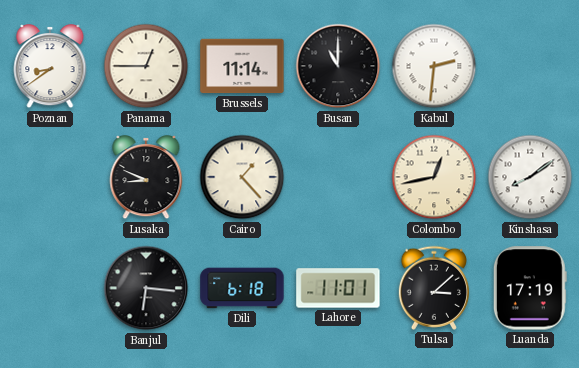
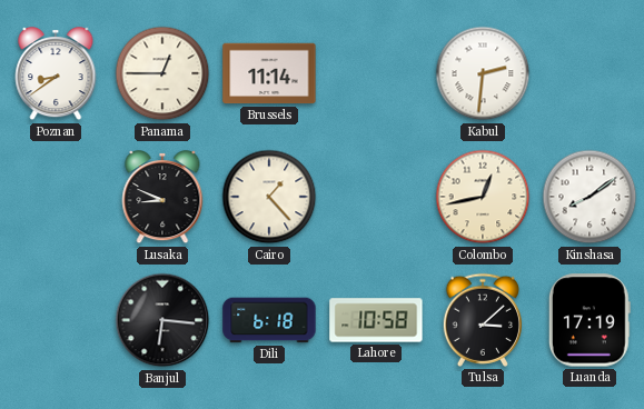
Busan: 11:00 -> none
Lahore: 11:01 -> 10:58
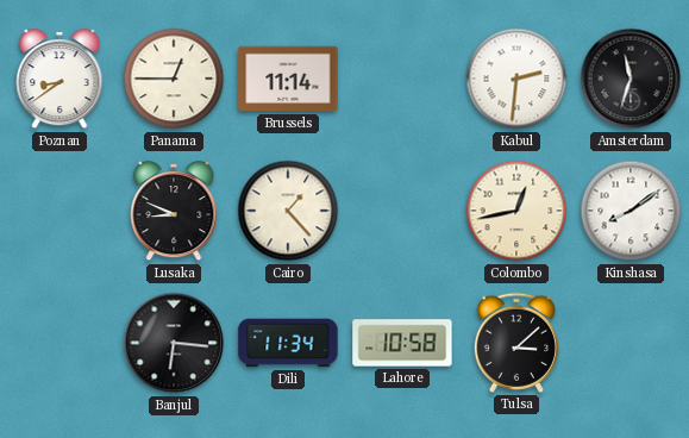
Amsterdam: none -> 11:33
Dili: 6:18 -> 11:34
Luanda: 17:19 -> none
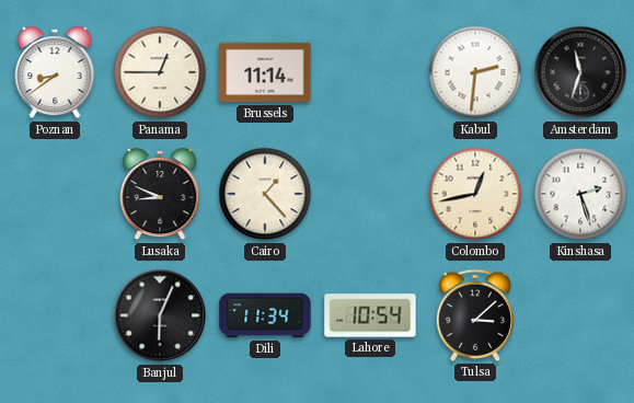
Kinshasa: 8:09 -> 2:27
Banjul: 6:16 -> 6:04
Lahore: 10:58 -> 10:54
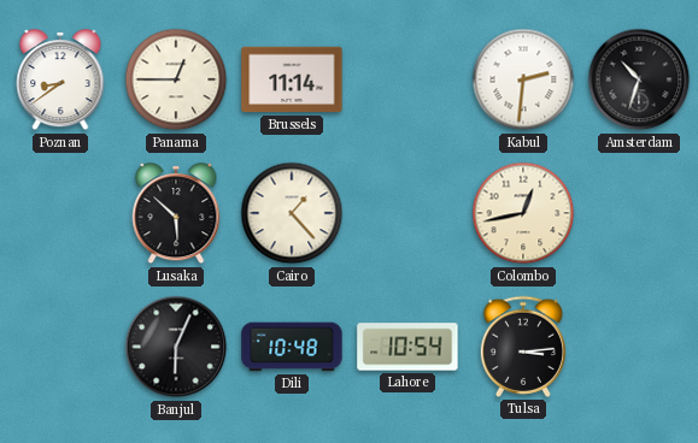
Amsterdam: 11:33 -> 10:33
Lusaka: 8:49 -> 5:52
Kinshasa: 2:27 -> none
Dili: 11:34 -> 10:48
Tulsa: 3:08 -> 3:14
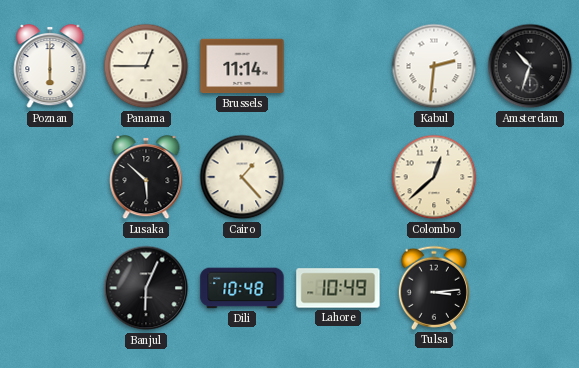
Poznan: 8:39 -> 6:00
Colombo: 12:43 -> 12:38
Lahore: 10:54 -> 10:49
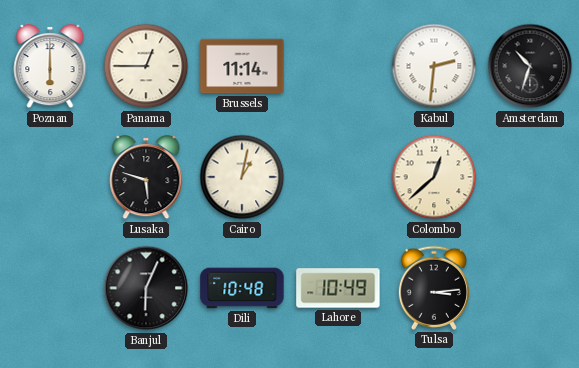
Lusaka: 5:52 -> 5:48
Cairo: 1:23 -> 1:02
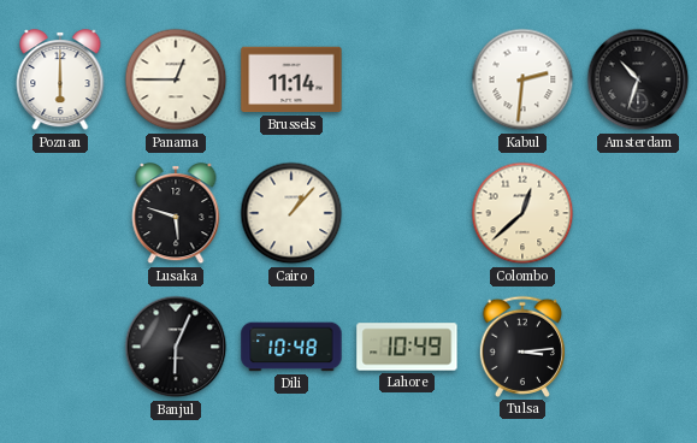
Cairo: 1:02 -> 1:07
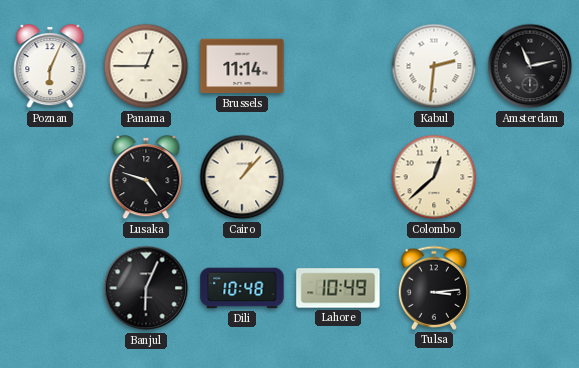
Poznan: 6:00 -> 6:04
Amsterdam: 10:33 -> 11:13
Lusaka: 5:48 -> 4:48
